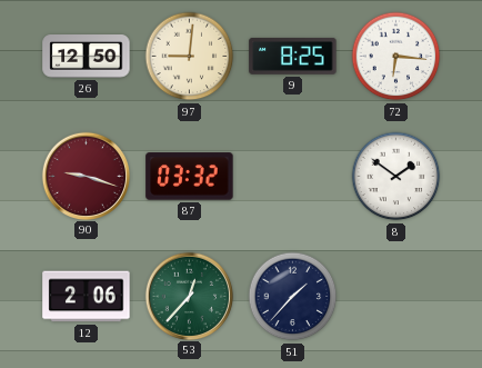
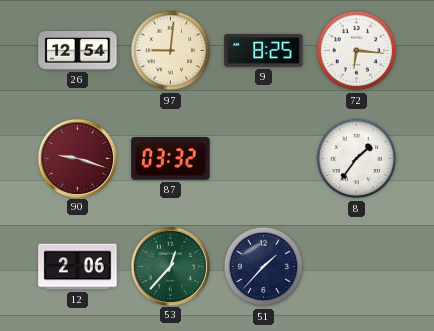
26: 12:50 -> 12:54
8: 1:51 -> 1:36
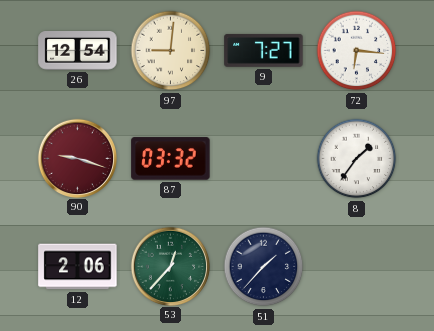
9: 8:25 -> 7:27
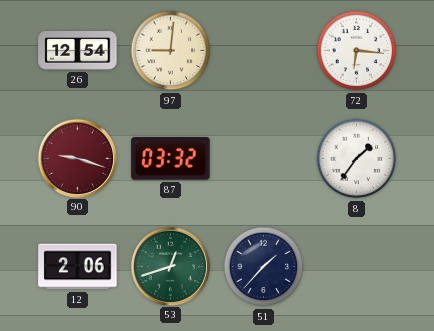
9: 7:27 -> none
53: 12:37 -> 12:42
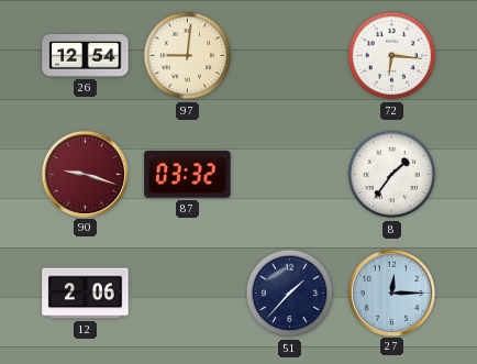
53: 12:42 -> none
27: none -> 12:15
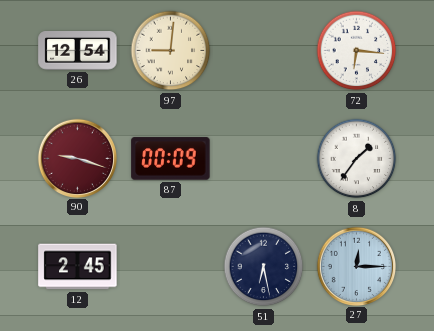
87: 03:32 -> 00:09
12: 2:06 -> 2:45
51: 1:37 -> 6:28
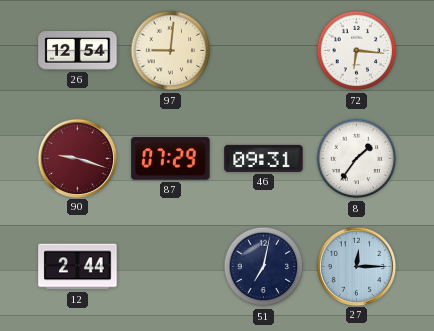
87: 00:09 -> 07:29
46: none -> 09:31
12: 2:45 -> 2:44
51: 6:28 -> 7:02
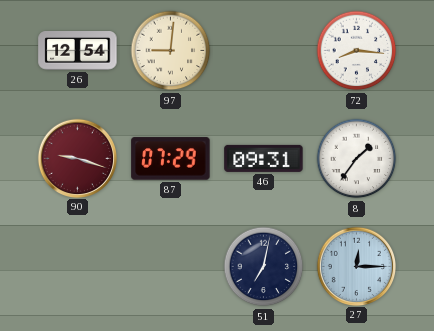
72: 6:16 -> 8:16
12: 2:44 -> none
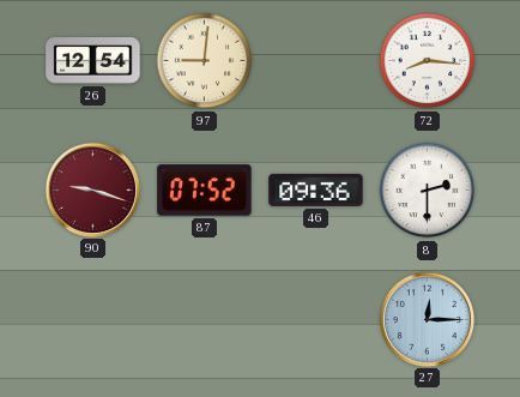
87: 07:29 -> 07:52
46: 09:31 -> 09:36
8: 1:36 -> 2:30
51: 7:02 -> none
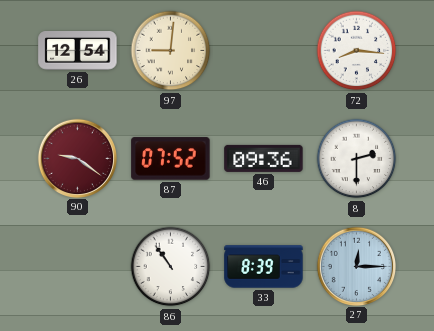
90: 9:18 -> 9:21
86: none -> 10:54
33: none -> 8:39
